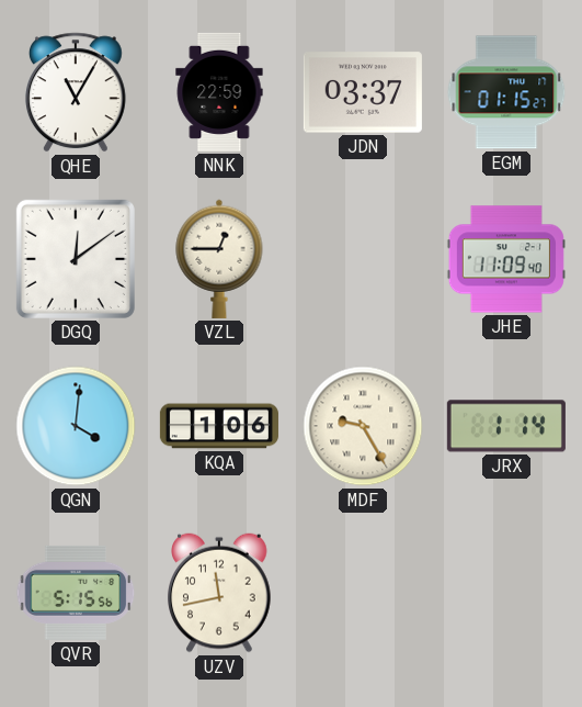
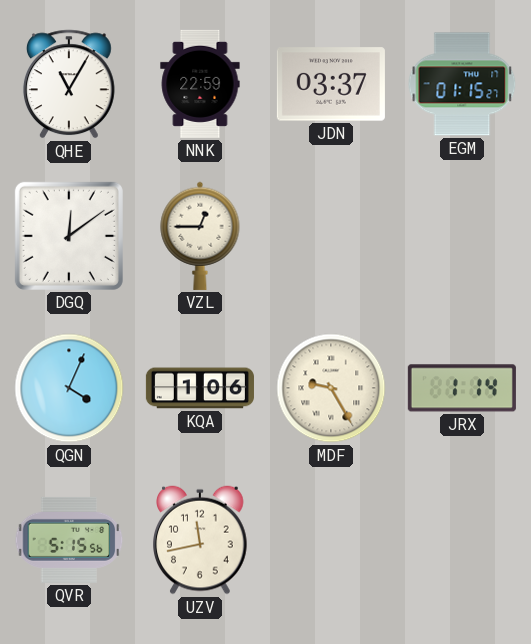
JHE: 11:09 -> none
QGN: 4:01 -> 4:04
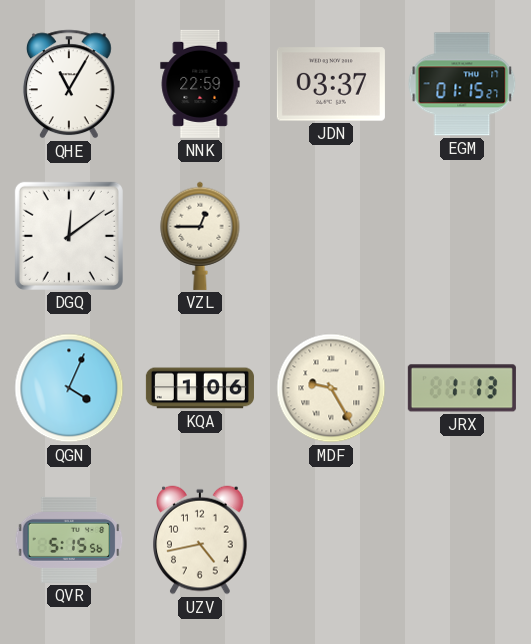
JRX: 1:14 -> 1:13
UZV: 11:43 -> 4:43
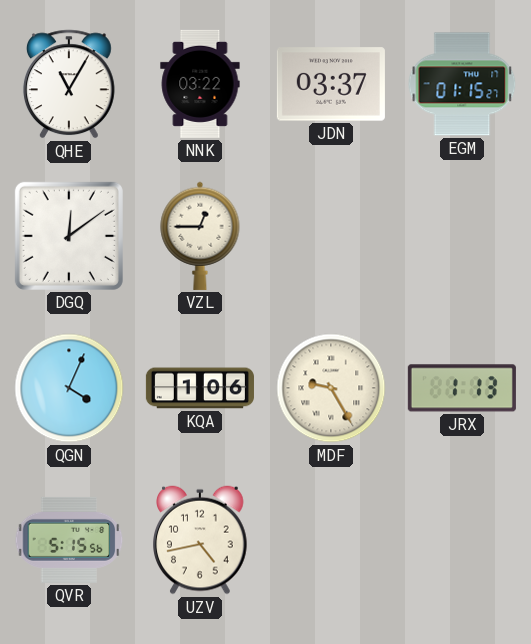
NNK: 22:59 -> 03:22
